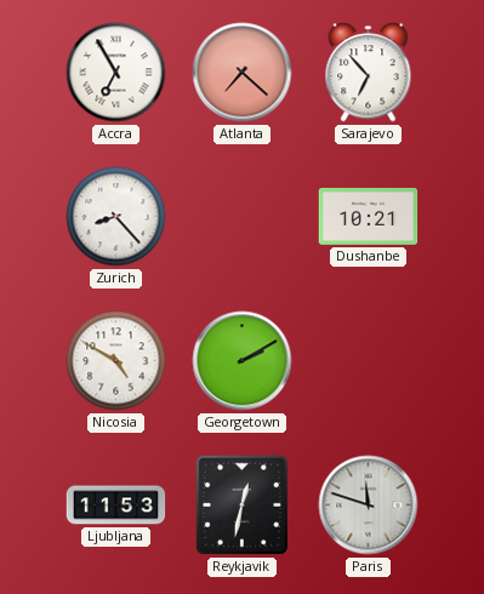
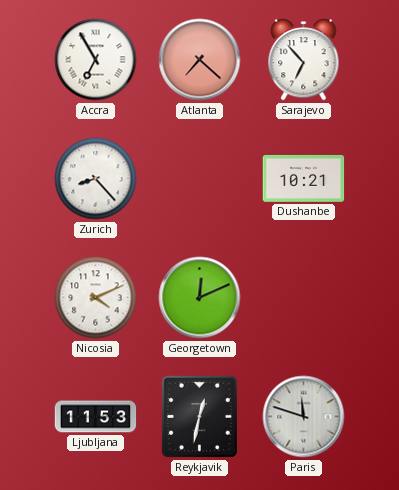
Nicosia: 4:50 -> 4:11
Georgetown: 2:10 -> 12:11
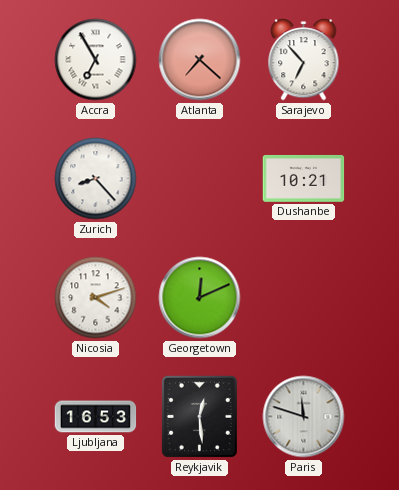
Nicosia: 4:11 -> 4:12
Ljubljana: 11:53 -> 16:53
Reykjavik: 12:32 -> 12:29
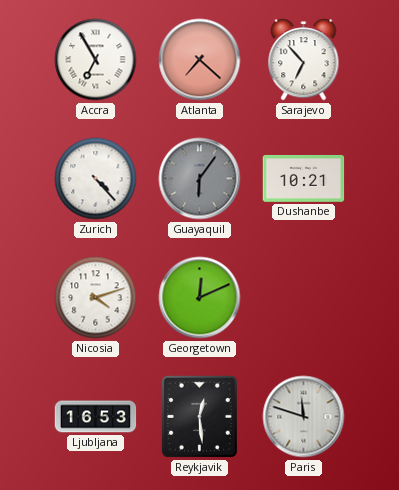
Zurich: 8:23 -> 4:23
Guayaquil: none -> 6:06
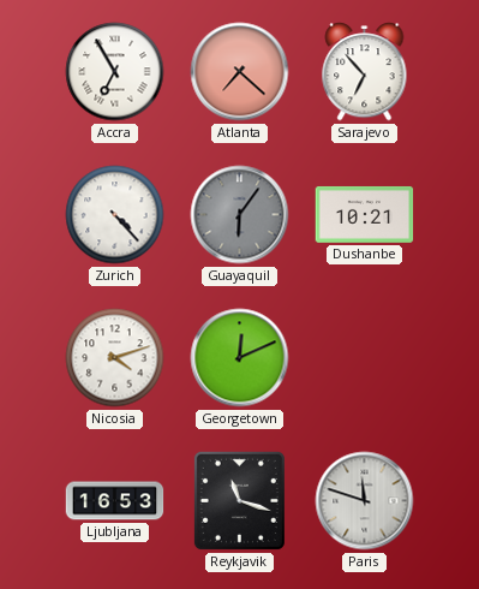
Reykjavik: 12:29 -> 11:18
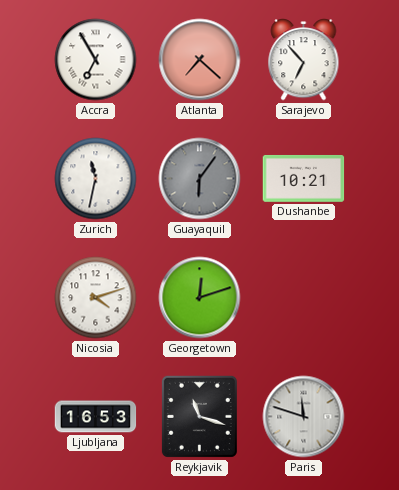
Zurich: 4:23 -> 11:32
Georgetown: 12:11 -> 12:12
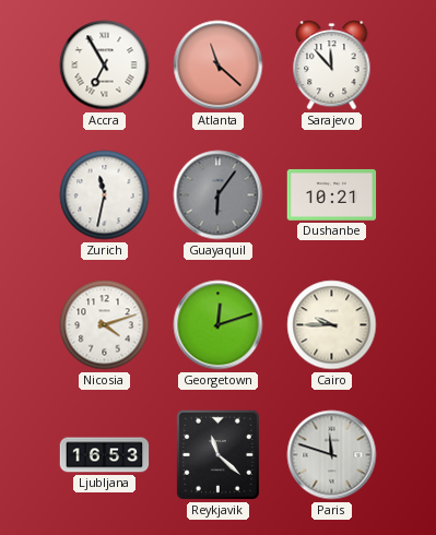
Atlanta: 7:22 -> 11:22
Sarajevo: 6:53 -> 11:53
Cairo: none -> 9:45
Reykjavik: 11:18 -> 11:22
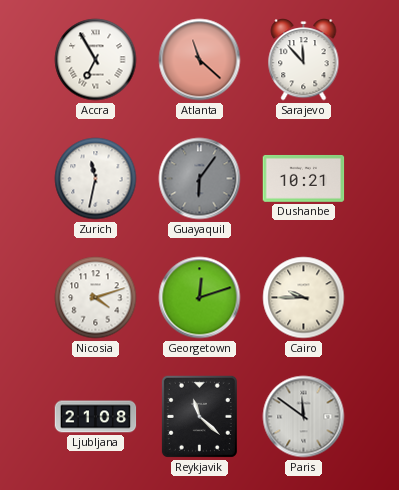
Ljubljana: 16:53 -> 21:08
Paris: 11:48 -> 11:51
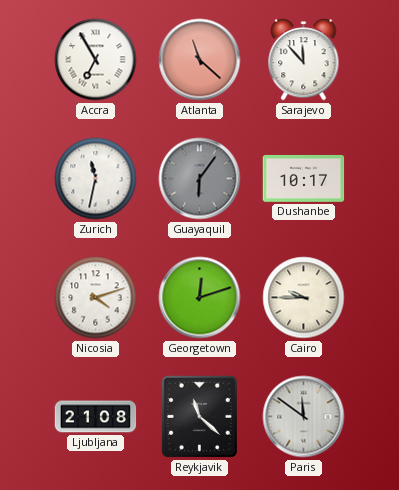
Dushanbe: 10:21 -> 10:17
